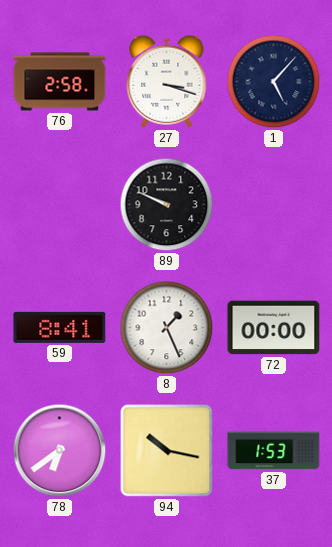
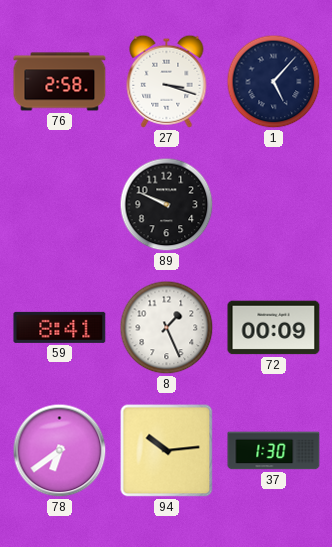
72: 00:00 -> 00:09
94: 10:17 -> 10:14
37: 1:53 -> 1:30
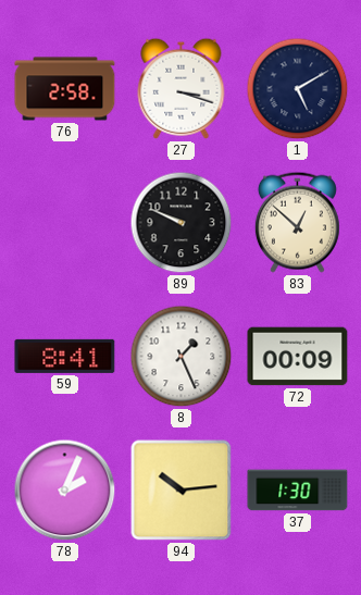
1: 5:07 -> 5:10
83: none -> 12:52
78: 6:39 -> 2:04
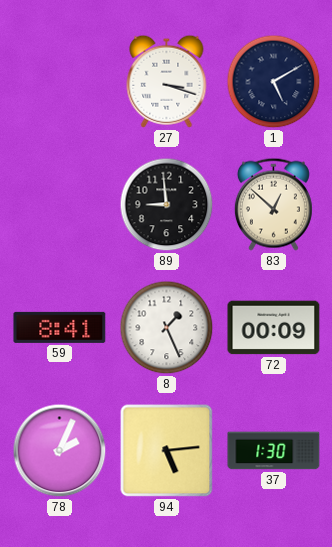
76: 2:58 -> none
89: 9:49 -> 8:59
94: 10:14 -> 5:14
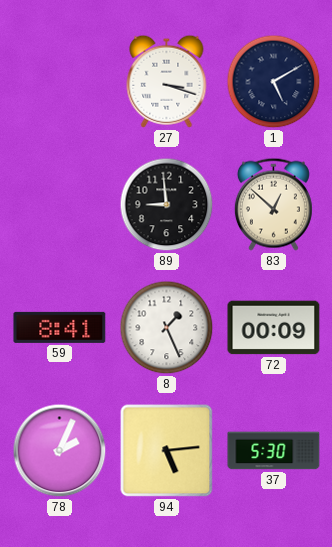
37: 1:30 -> 5:30
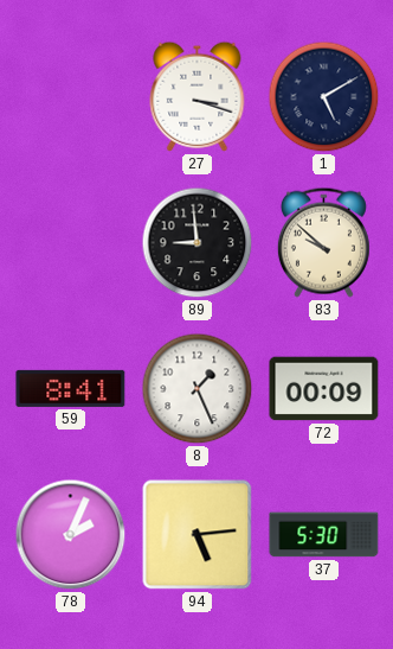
83: 12:52 -> 9:52
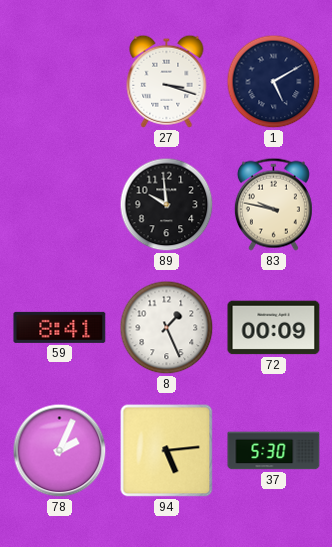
89: 8:59 -> 9:59
83: 9:52 -> 9:47
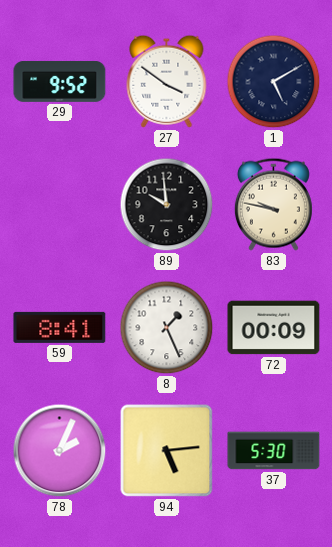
29: none -> 9:52
27: 3:18 -> 3:51
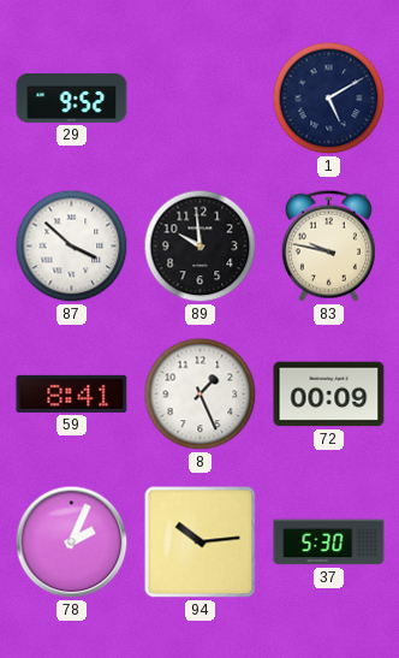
27: 3:51 -> none
87: none -> 3:52
94: 5:14 -> 10:14
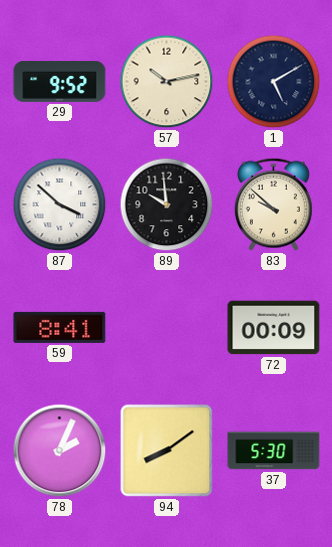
57: none -> 10:13
83: 9:47 -> 9:52
8: 1:26 -> none
94: 10:14 -> 8:09
